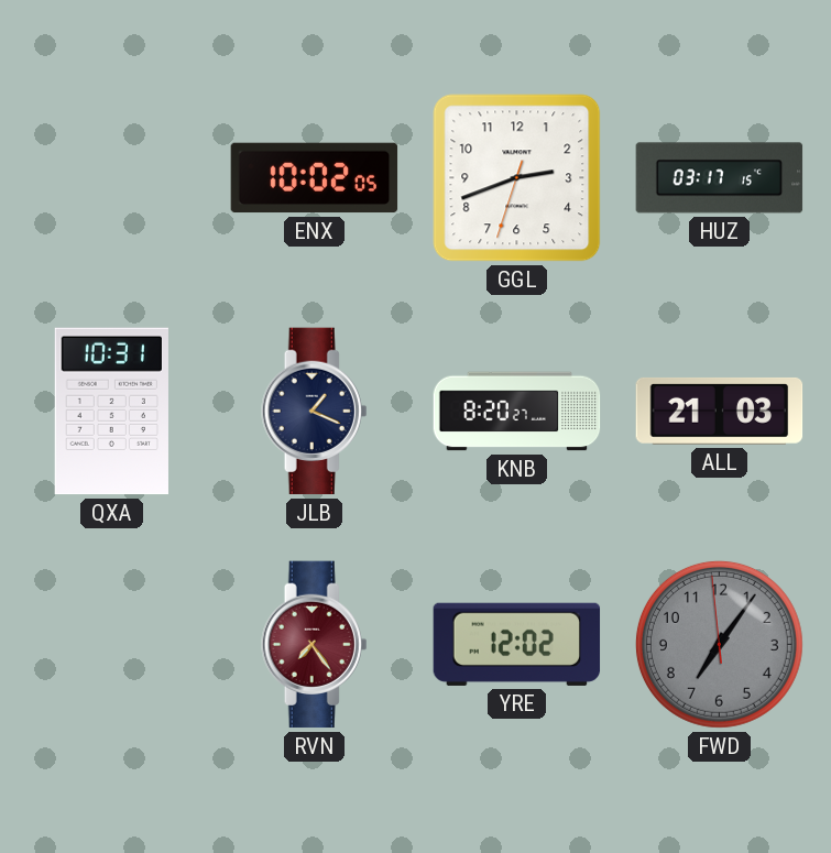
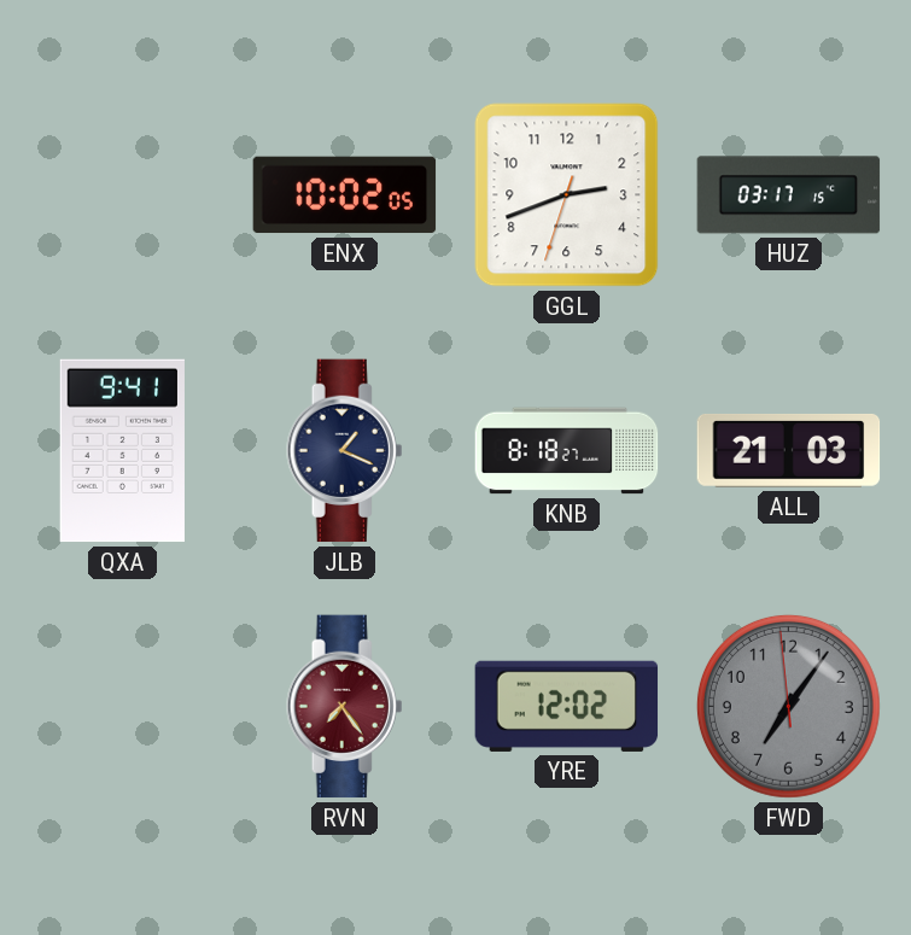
QXA: 10:31 -> 9:41
KNB: 8:20 -> 8:18
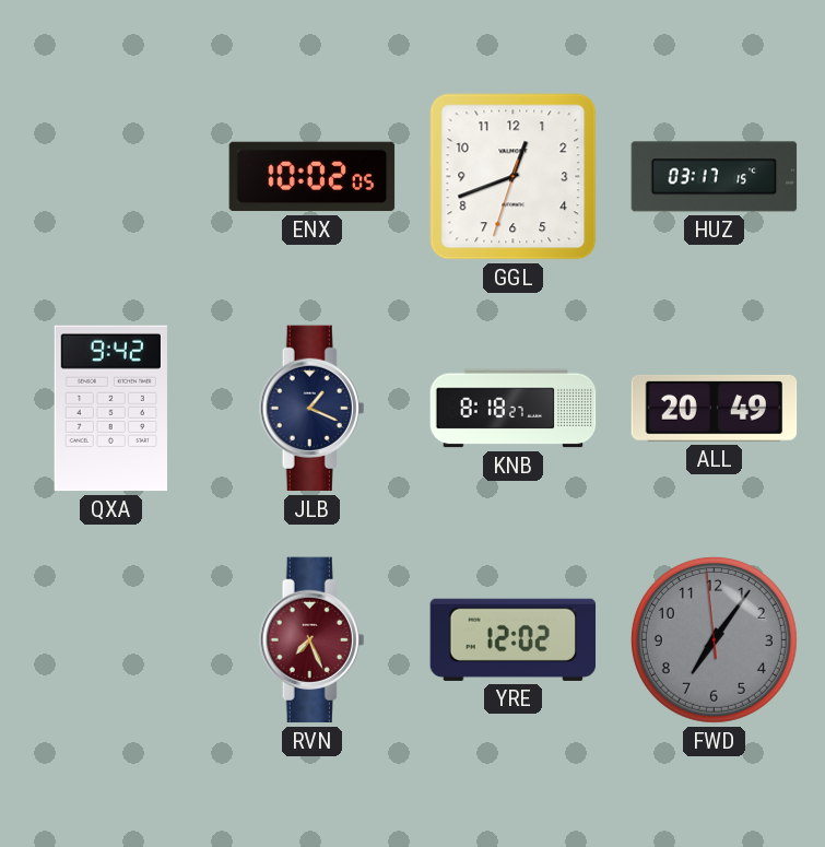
GGL: 2:41 -> 12:41
QXA: 9:41 -> 9:42
ALL: 21:03 -> 20:49
RVN: 7:24 -> 7:26
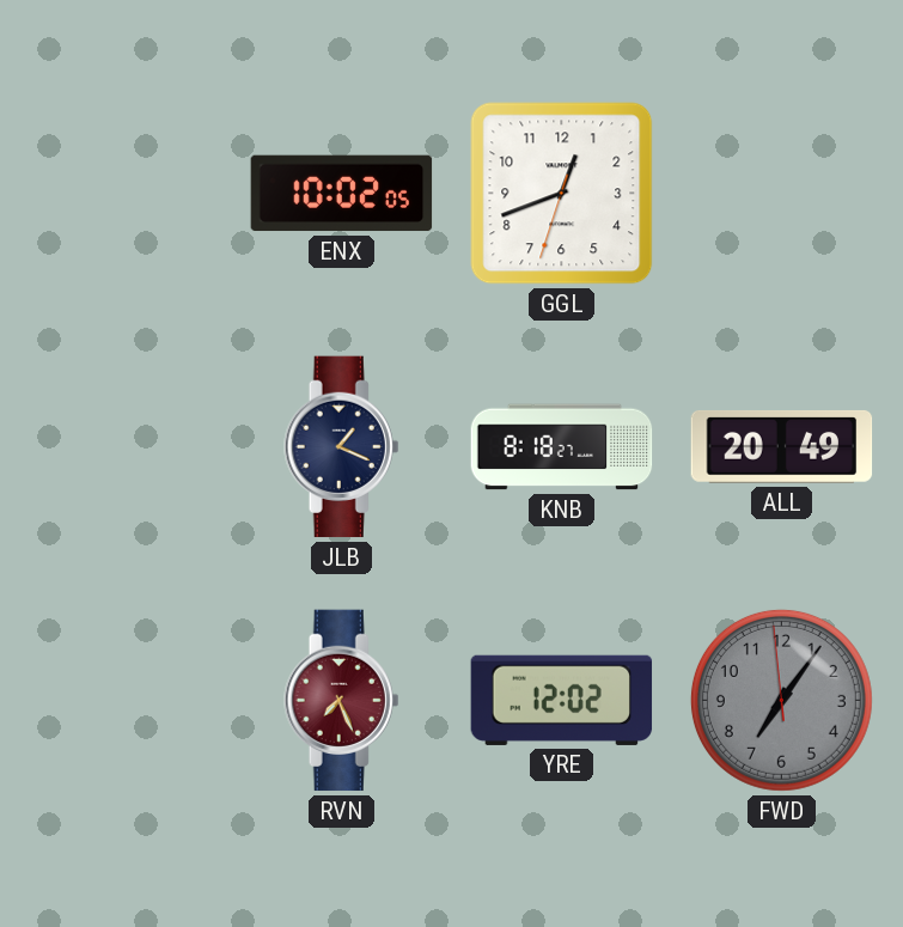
HUZ: 03:17 -> none
QXA: 9:42 -> none
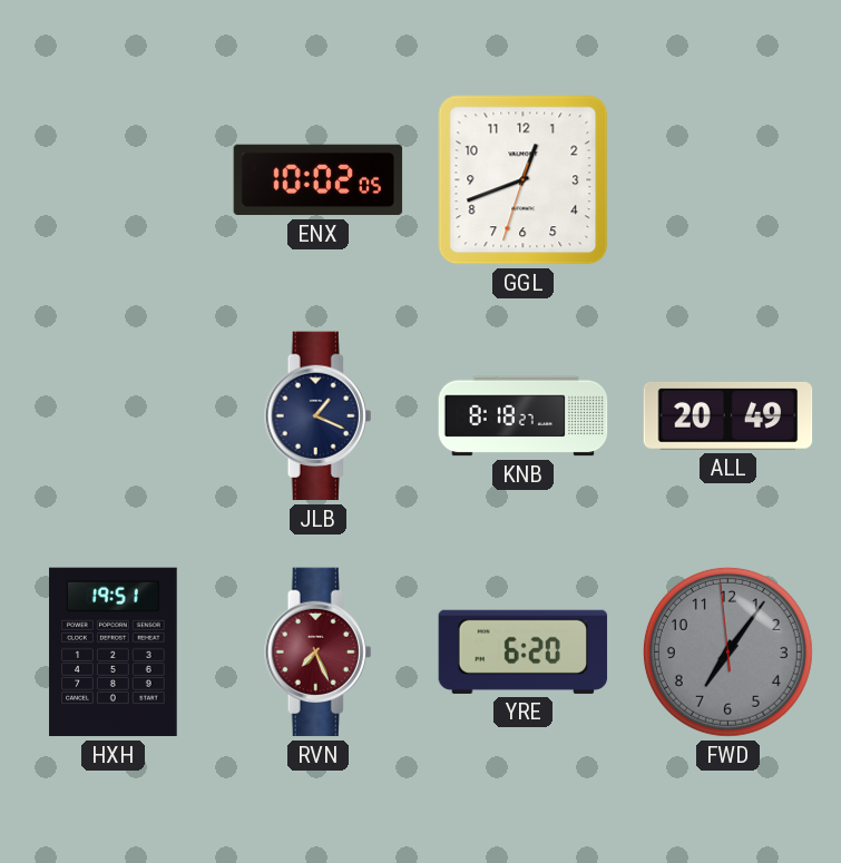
HXH: none -> 19:51
YRE: 12:02 -> 6:20
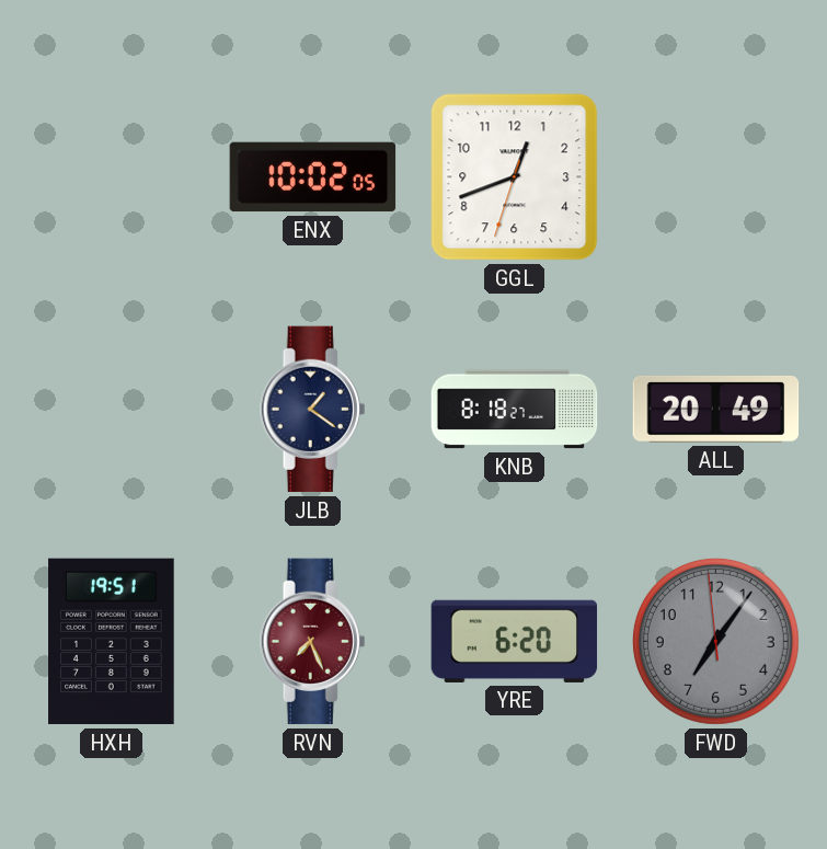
JLB: 1:19 -> 1:21
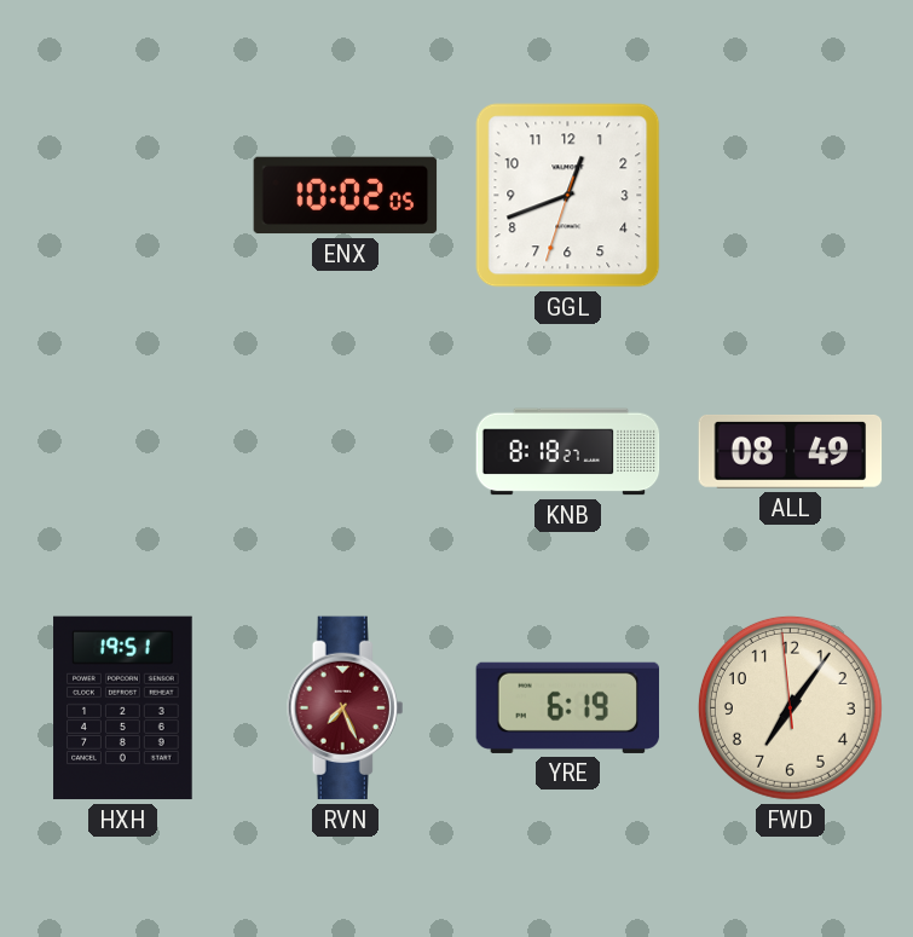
JLB: 1:21 -> none
ALL: 20:49 -> 08:49
YRE: 6:20 -> 6:19
FWD dial: grey -> cream
